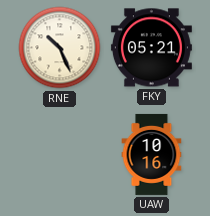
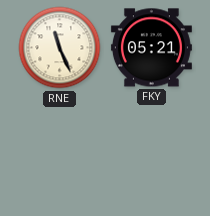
RNE: 10:26 -> 11:26
UAW: 10:16 -> none
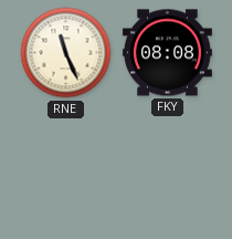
FKY: 05:21 -> 08:08
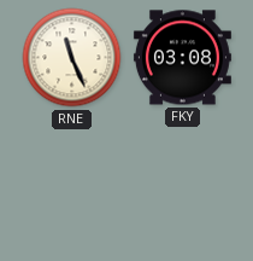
FKY: 08:08 -> 03:08
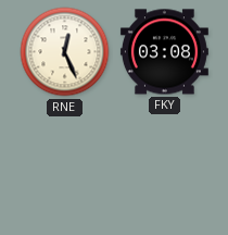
RNE: 11:26 -> 12:26
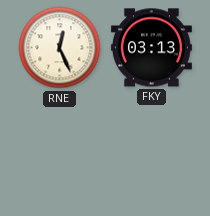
FKY: 03:08 -> 03:13
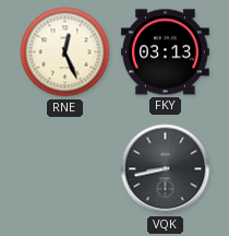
VQK: none -> 8:43
